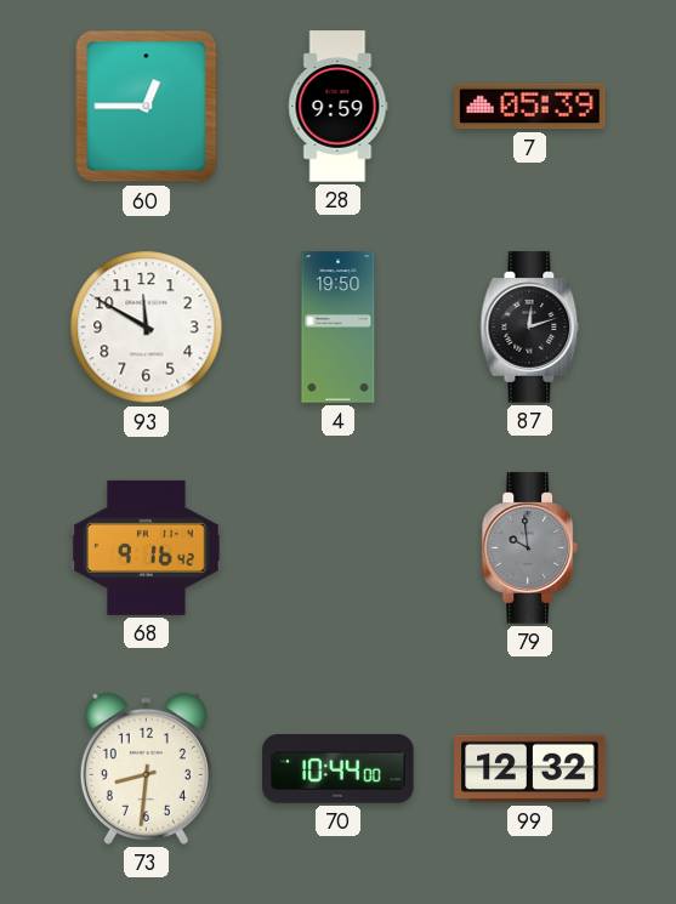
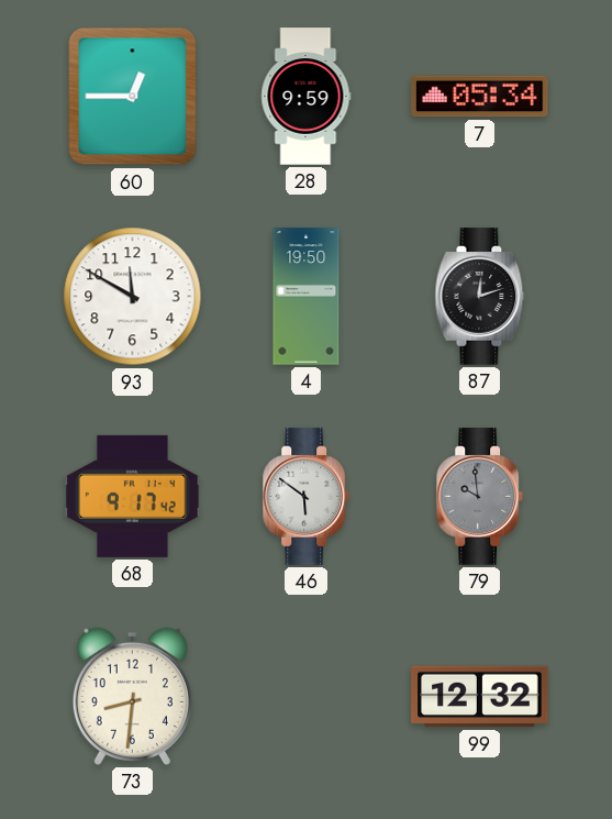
7: 05:39 -> 05:34
68: 9:16 -> 9:17
46: none -> 5:51
70: 10:44 -> none
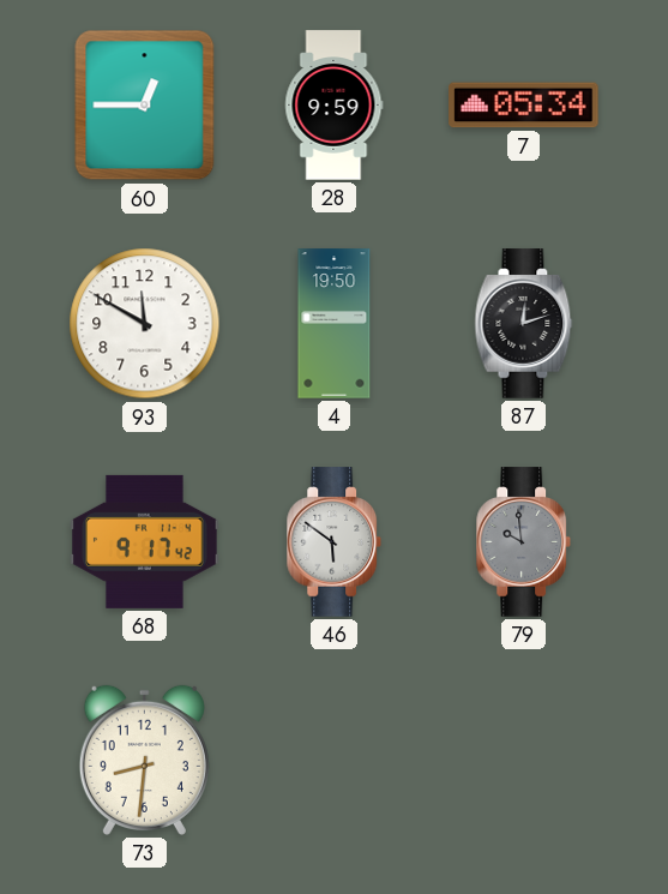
99: 12:32 -> none
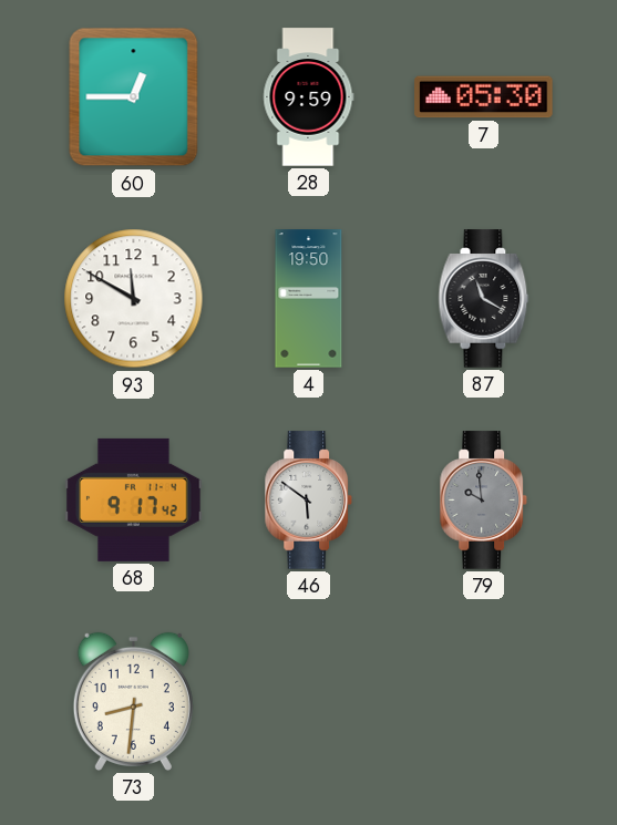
7: 05:34 -> 05:30
87: 12:12 -> 11:20
